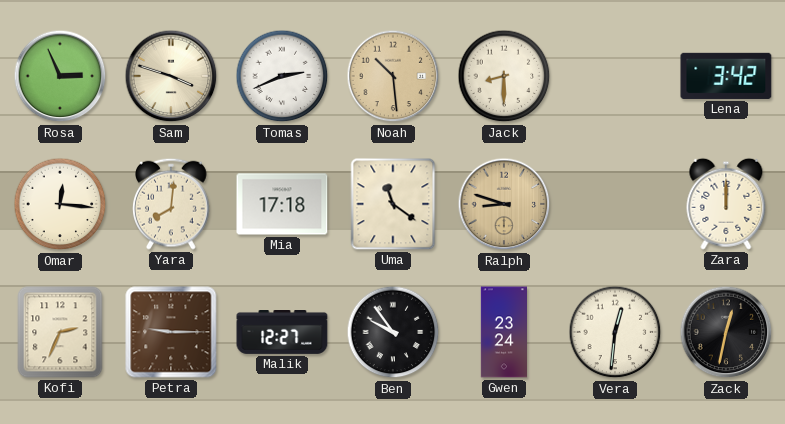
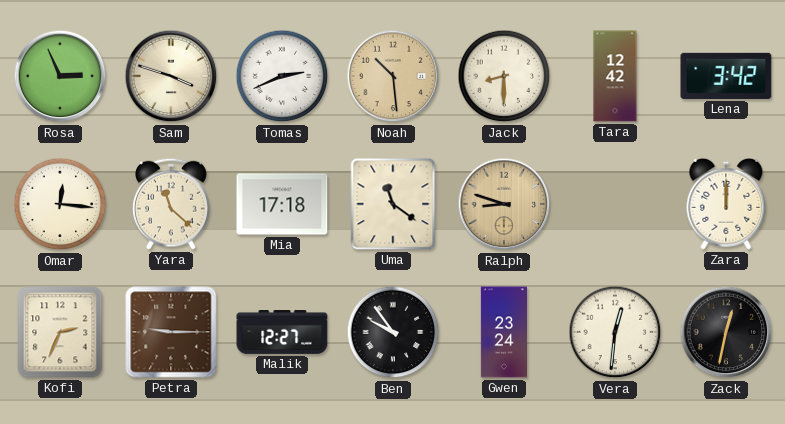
Tara: none -> 12:42
Yara: 8:01 -> 11:22
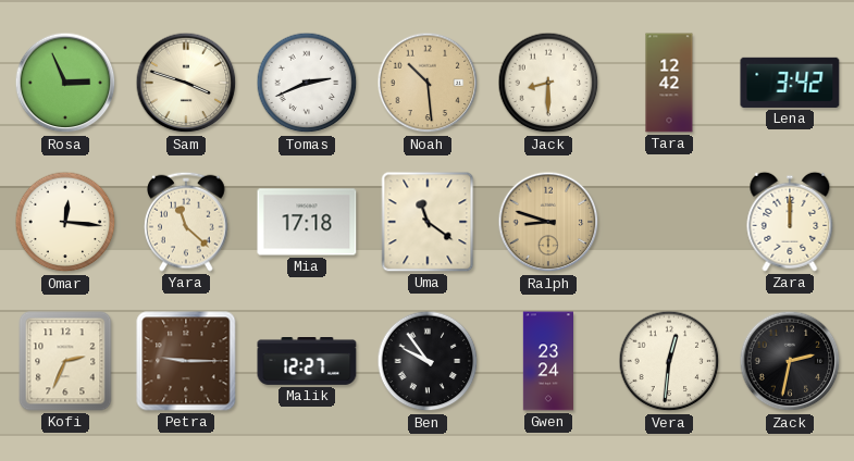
Zack: 12:32 -> 2:32
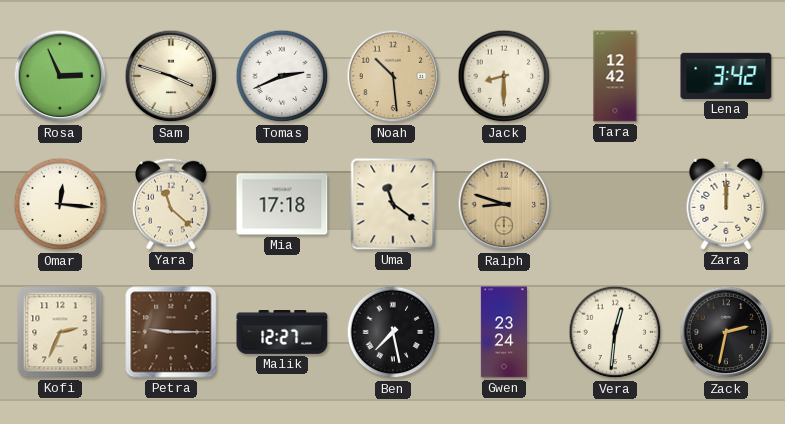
Ben: 9:54 -> 7:28
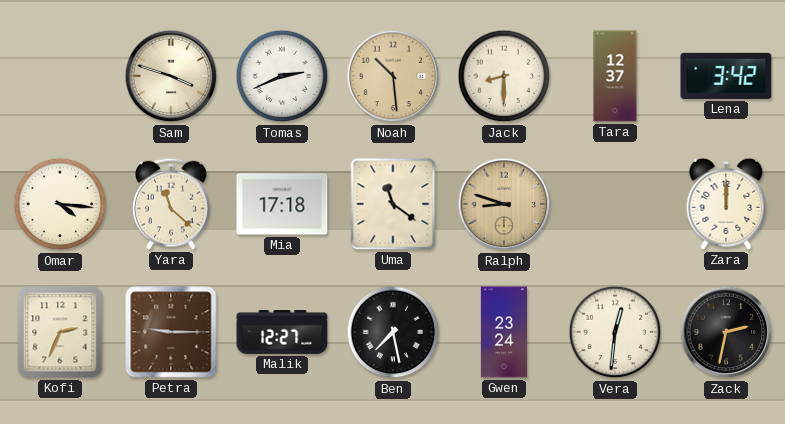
Rosa: 2:56 -> none
Tara: 12:42 -> 12:37
Omar: 12:16 -> 4:16
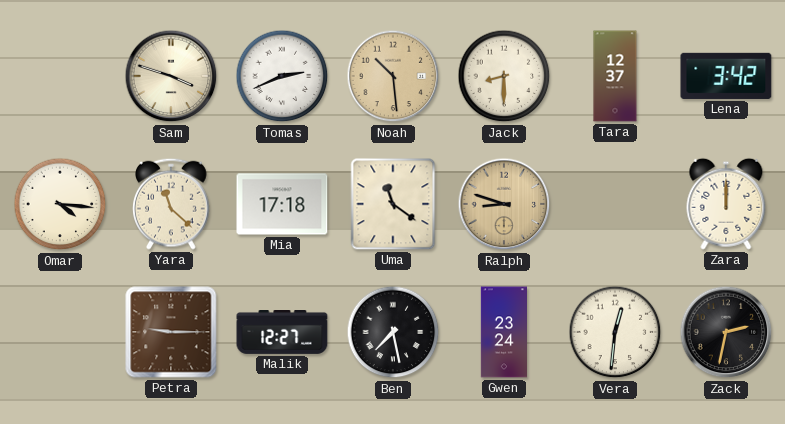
Kofi: 2:34 -> none
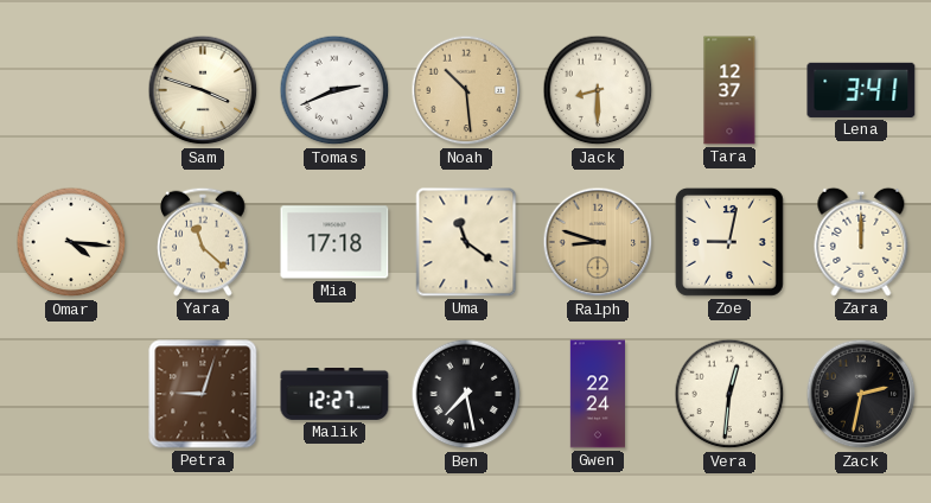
Lena: 3:42 -> 3:41
Zoe: none -> 9:02
Petra: 9:15 -> 9:03
Gwen: 23:24 -> 22:24
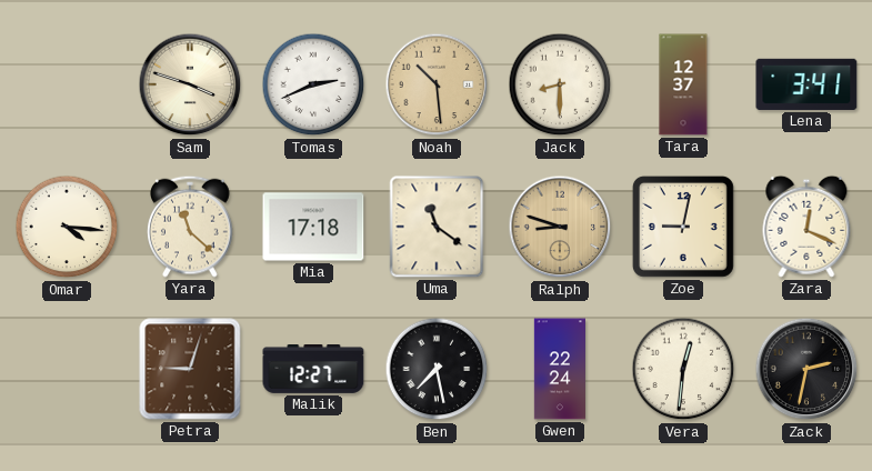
Zara: 12:00 -> 12:19
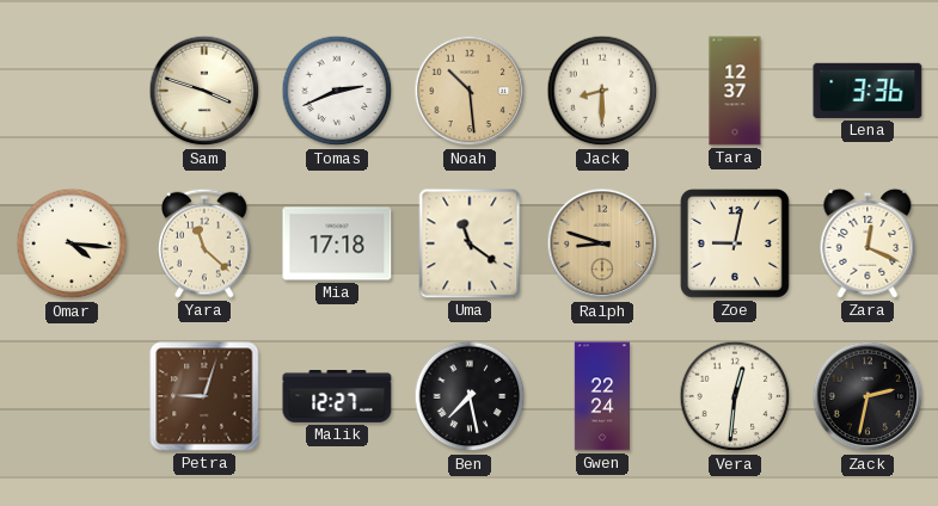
Lena: 3:41 -> 3:36
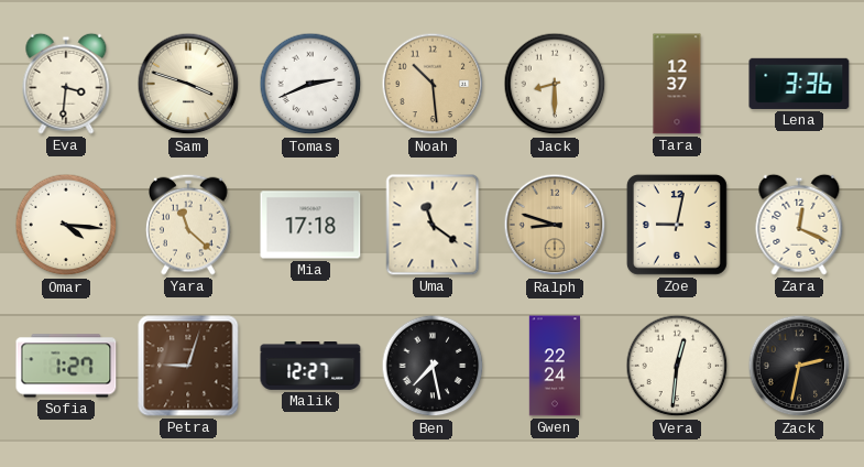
Eva: none -> 3:31
Sofia: none -> 1:27
